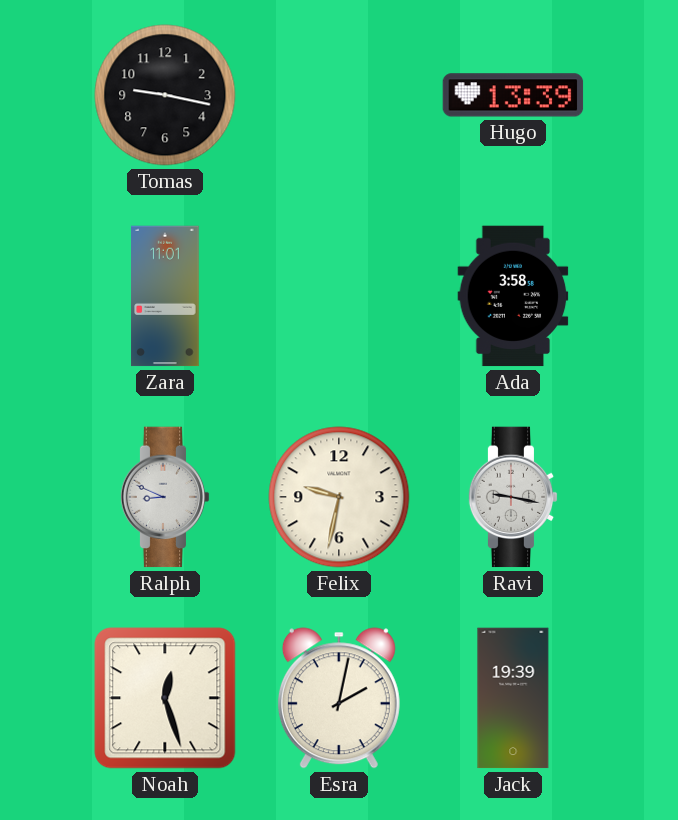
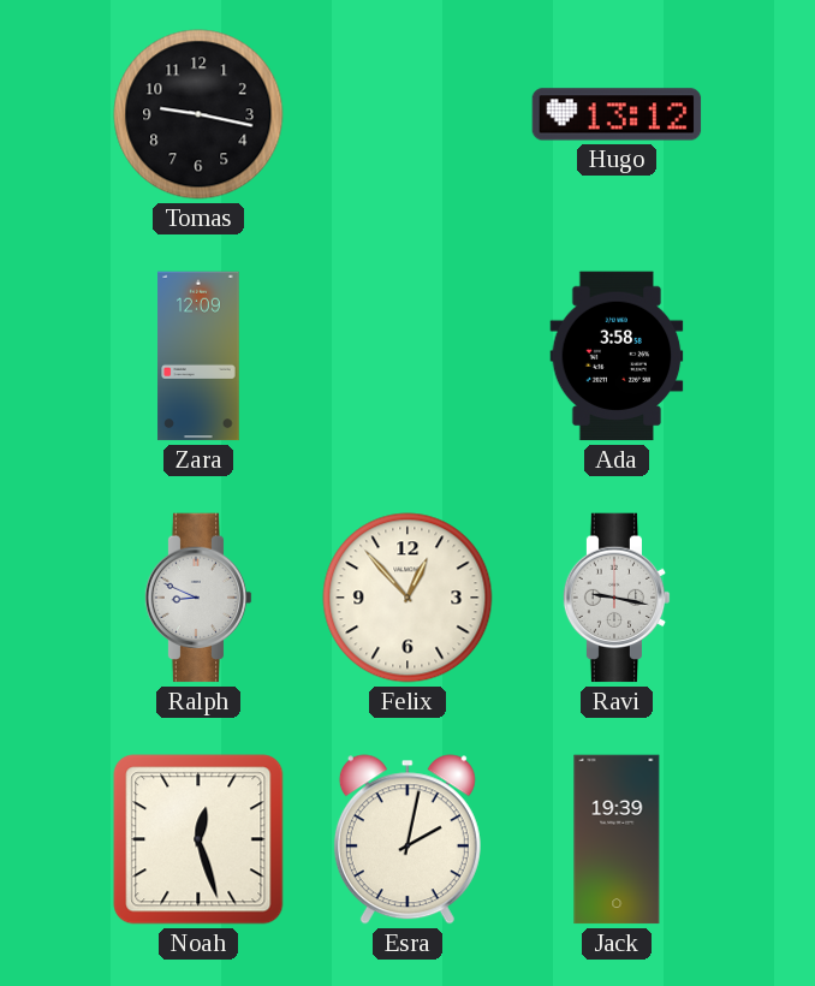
Hugo: 13:39 -> 13:12
Zara: 11:01 -> 12:09
Felix: 9:32 -> 12:53
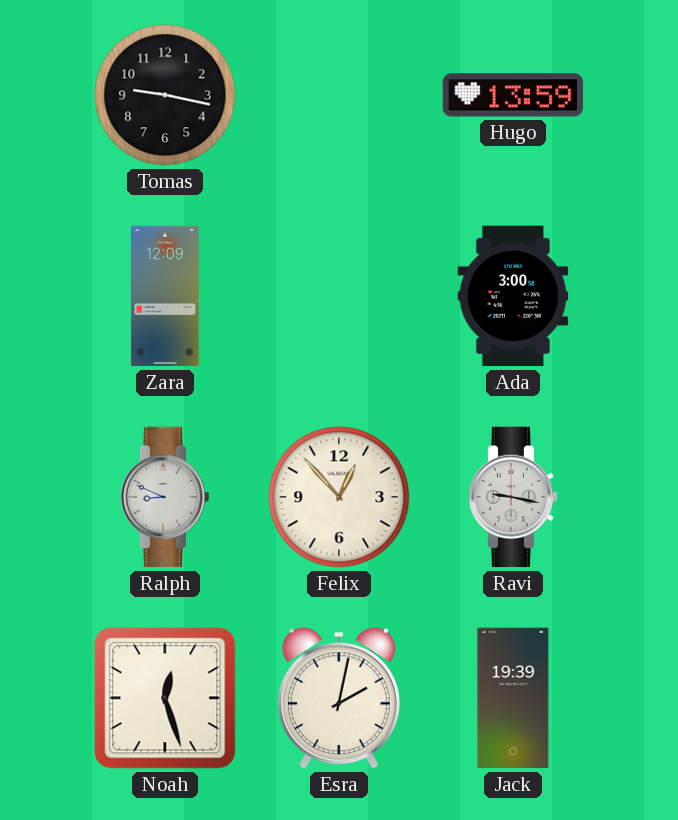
Hugo: 13:12 -> 13:59
Ada: 3:58 -> 3:00
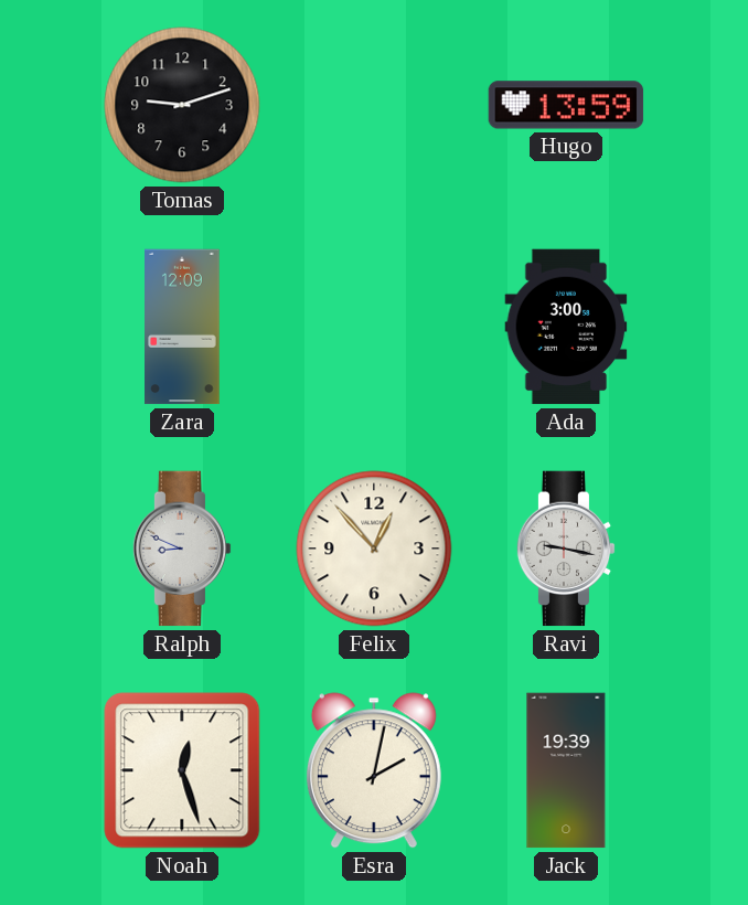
Tomas: 9:17 -> 9:12
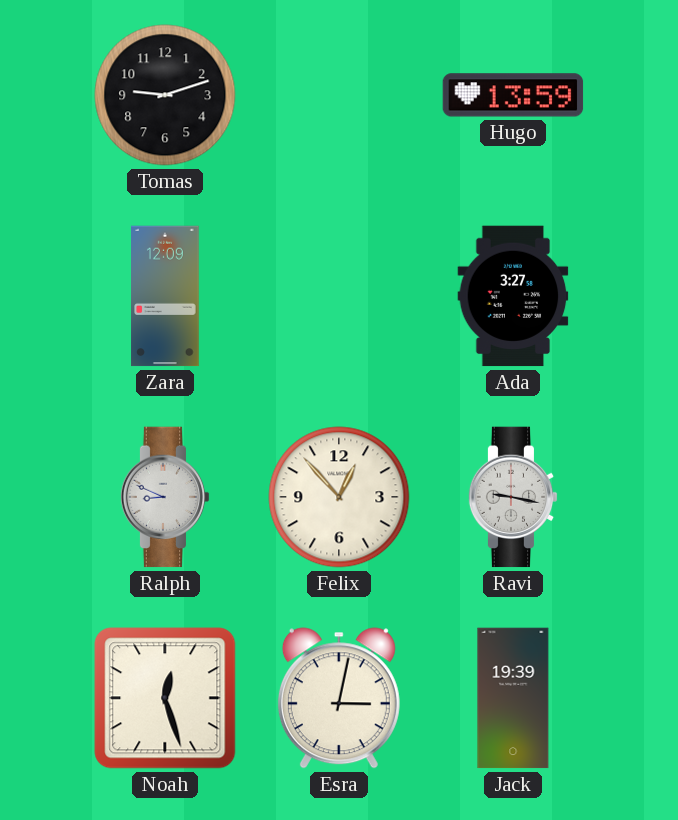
Ada: 3:00 -> 3:27
Esra: 2:02 -> 3:02
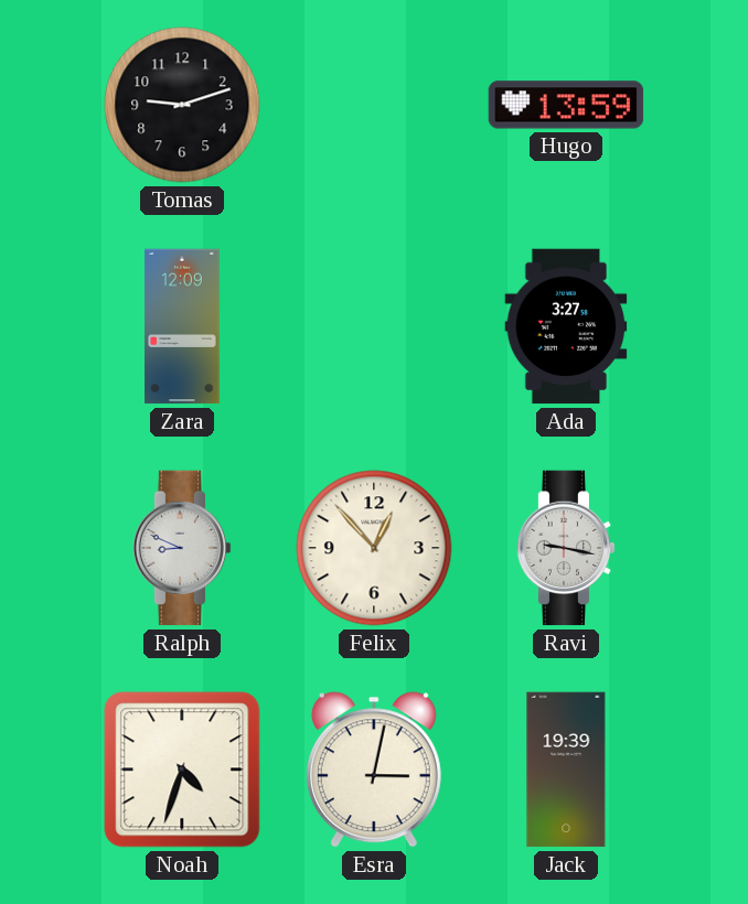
Noah: 12:27 -> 4:33
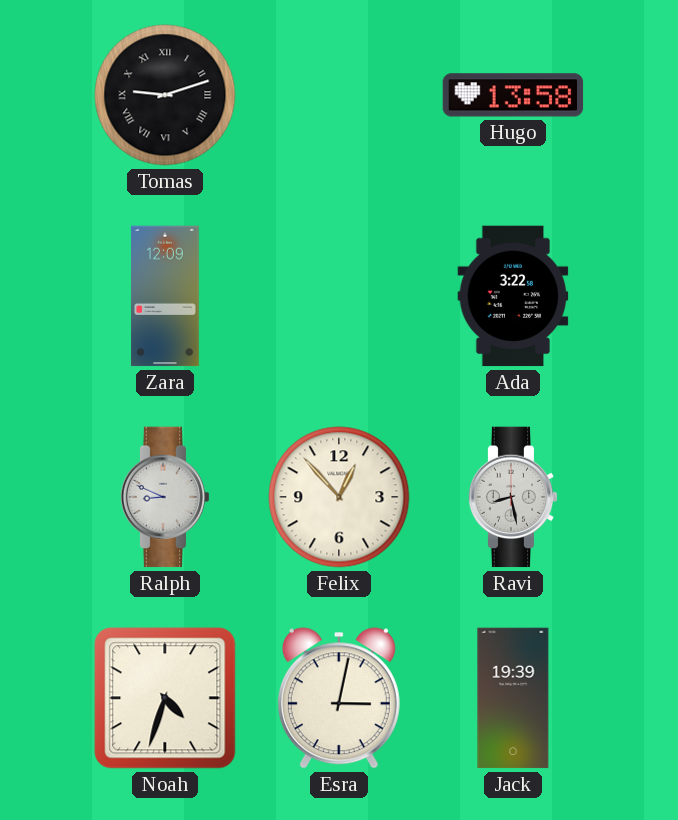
Tomas numerals: Arabic -> Roman
Hugo: 13:59 -> 13:58
Ada: 3:27 -> 3:22
Ravi: 9:17 -> 8:28
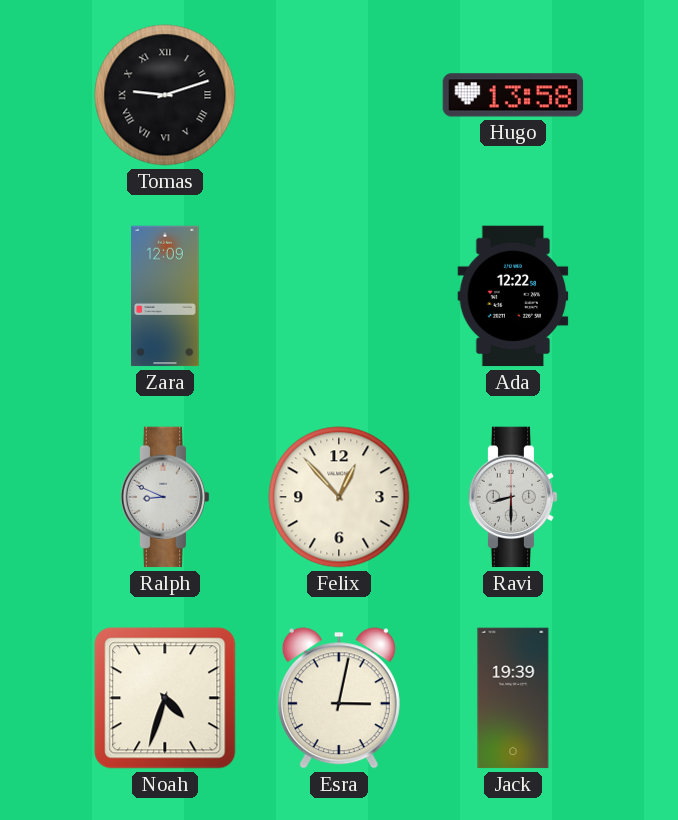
Ada: 3:22 -> 12:22
Ravi: 8:28 -> 8:30
